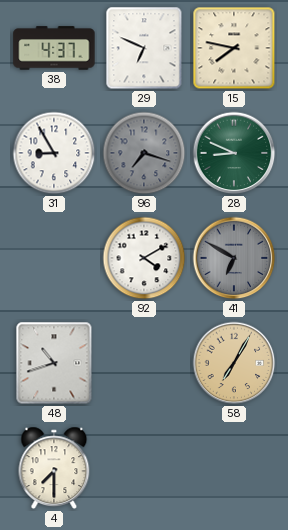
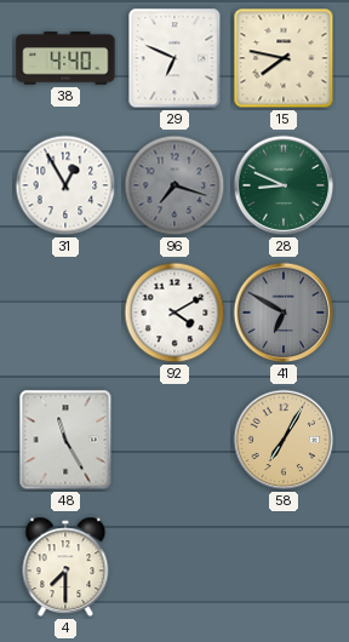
38: 4:37 -> 4:40
31: 8:55 -> 12:55
48: 10:42 -> 11:25
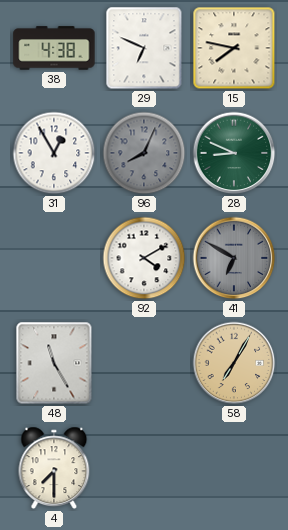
38: 4:40 -> 4:38
96: 7:18 -> 8:04
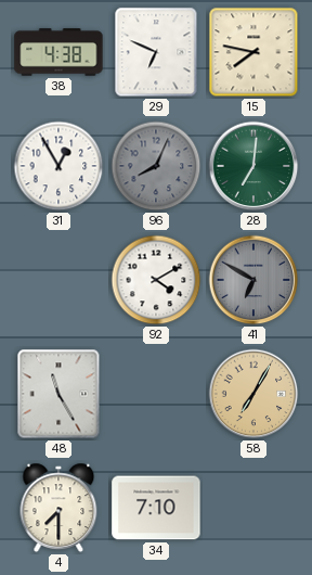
28: 8:49 -> 7:01
34: none -> 7:10
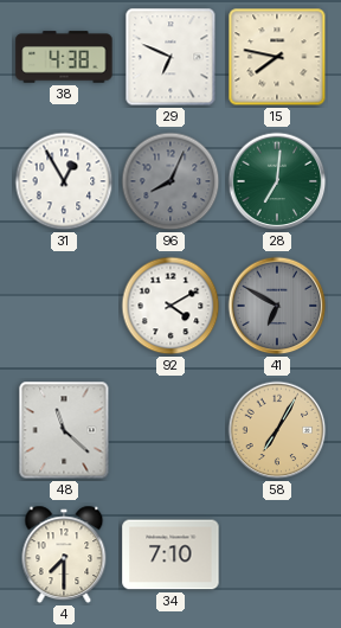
48: 11:25 -> 11:22
